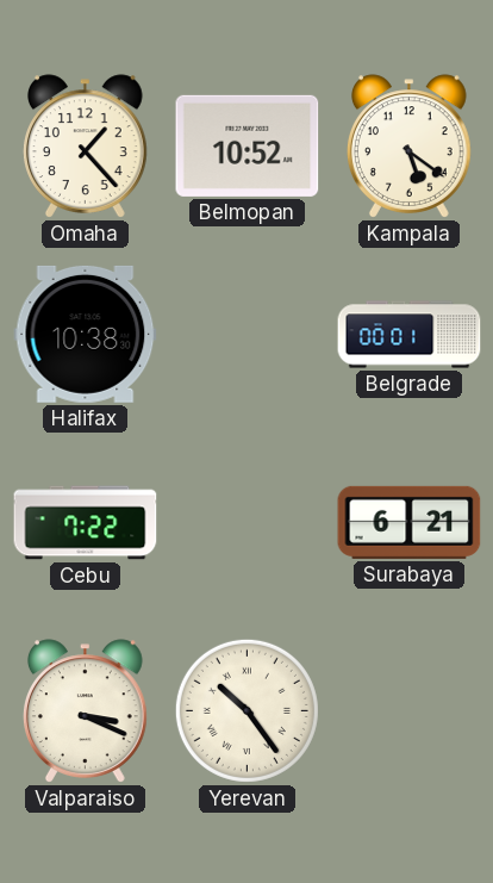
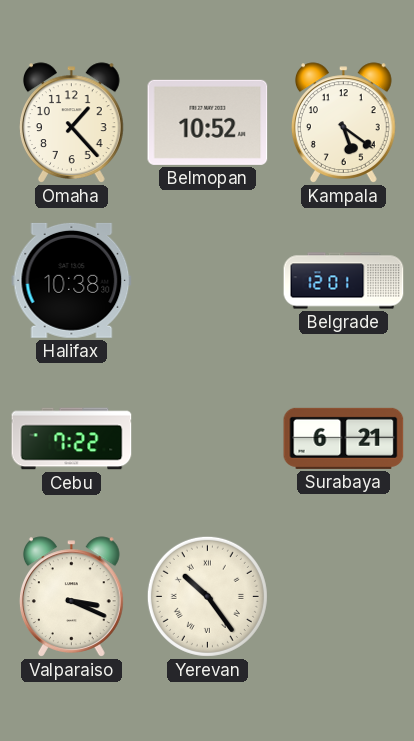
Belgrade: 00:01 -> 12:01
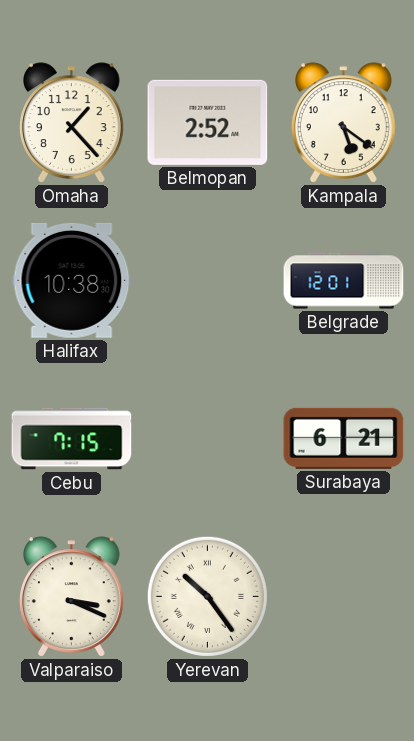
Belmopan: 10:52 -> 2:52
Cebu: 7:22 -> 7:15
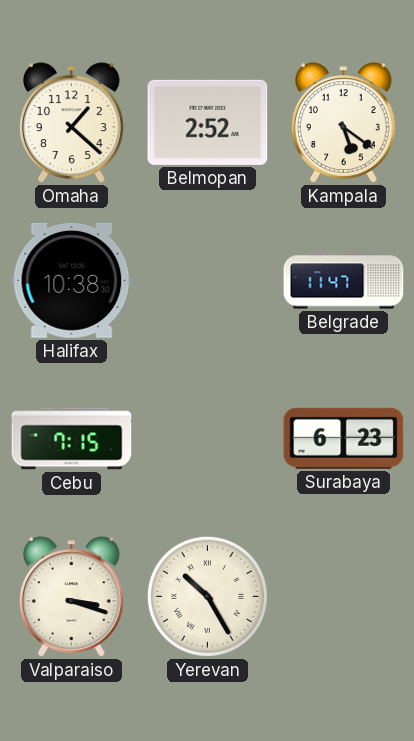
Omaha: 1:23 -> 1:22
Belgrade: 12:01 -> 11:47
Surabaya: 6:21 -> 6:23
Valparaiso: 3:19 -> 3:18
Yerevan: 10:24 -> 10:25
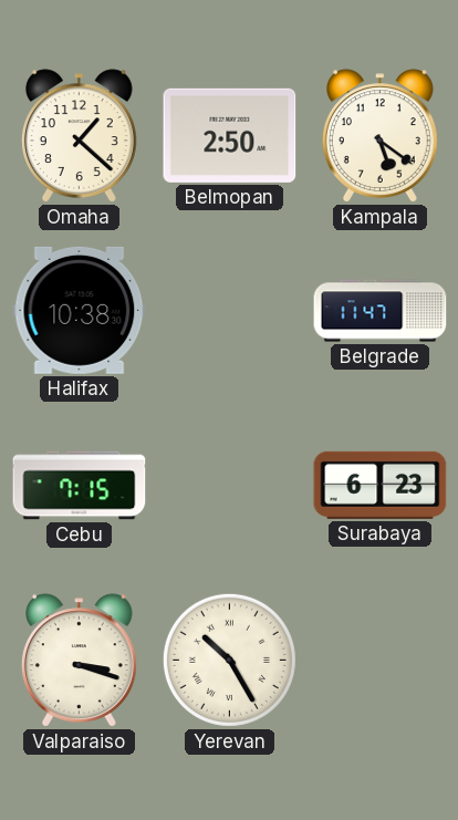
Belmopan: 2:52 -> 2:50
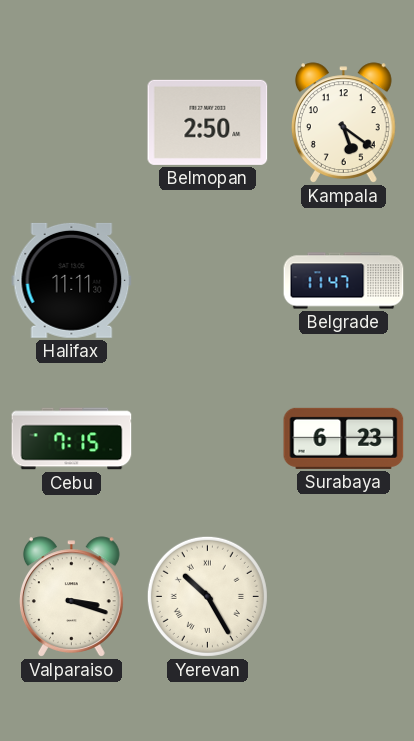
Omaha: 1:22 -> none
Halifax: 10:38 -> 11:11
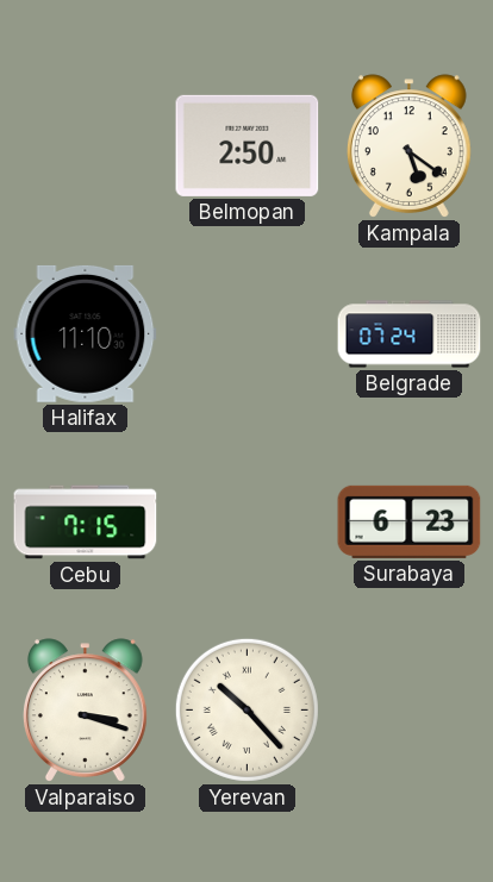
Halifax: 11:11 -> 11:10
Belgrade: 11:47 -> 07:24
Yerevan: 10:25 -> 10:23
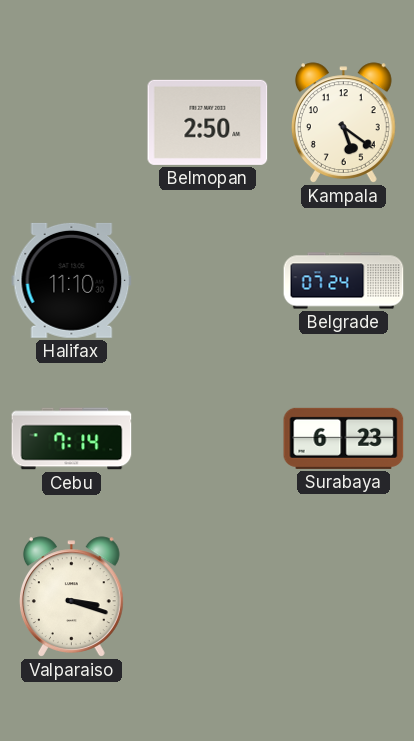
Cebu: 7:15 -> 7:14
Yerevan: 10:23 -> none
